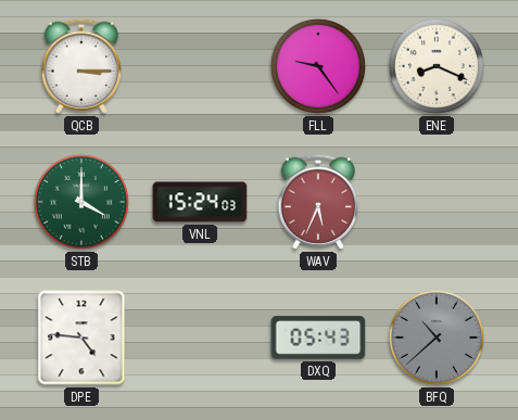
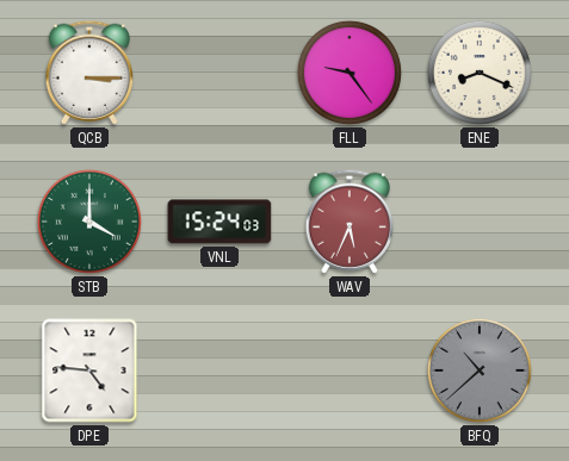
DXQ: 05:43 -> none
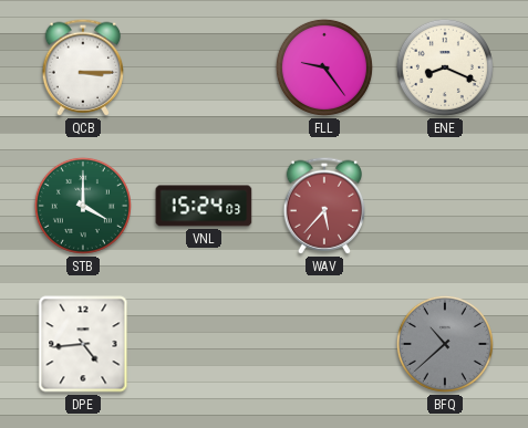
WAV: 5:34 -> 5:37
DPE: 4:46 -> 4:44
